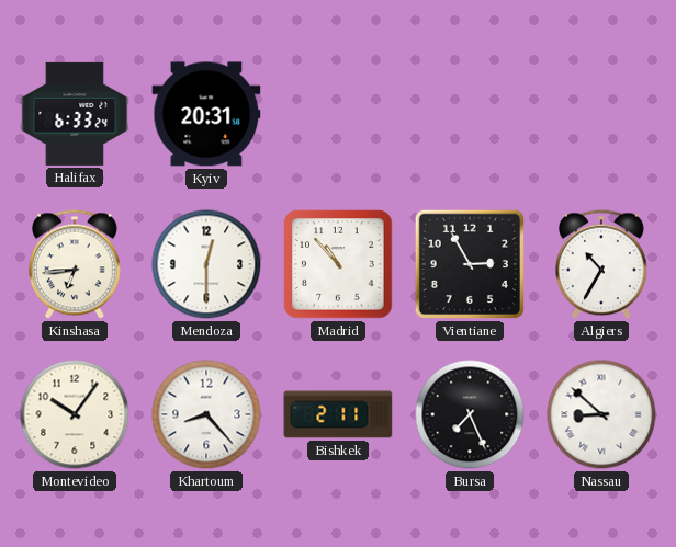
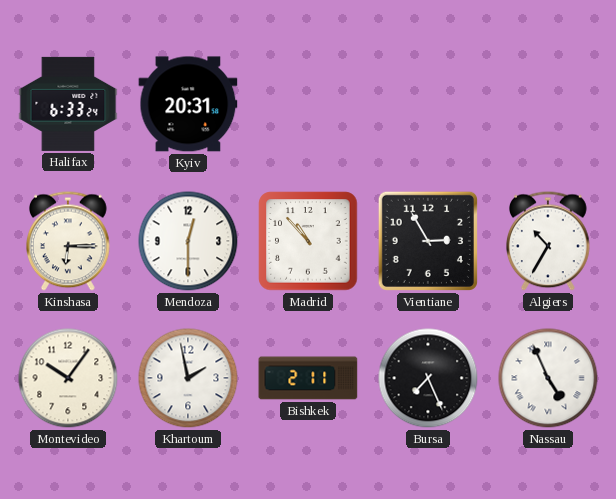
Kinshasa: 6:44 -> 6:15
Khartoum: 8:23 -> 1:58
Nassau: 8:52 -> 4:56
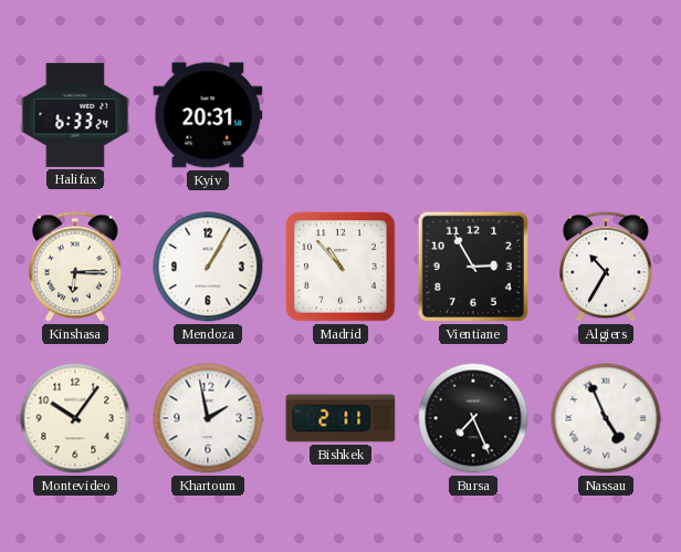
Mendoza: 12:30 -> 1:05
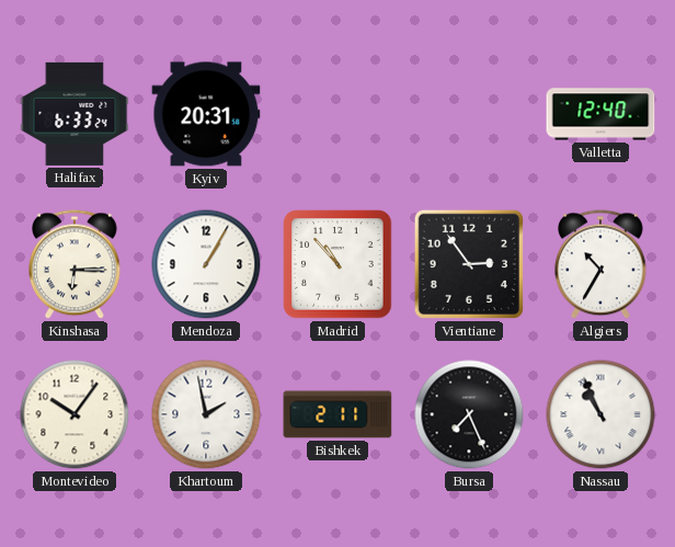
Valletta: none -> 12:40
Vientiane: 2:55 -> 2:54
Nassau: 4:56 -> 10:56
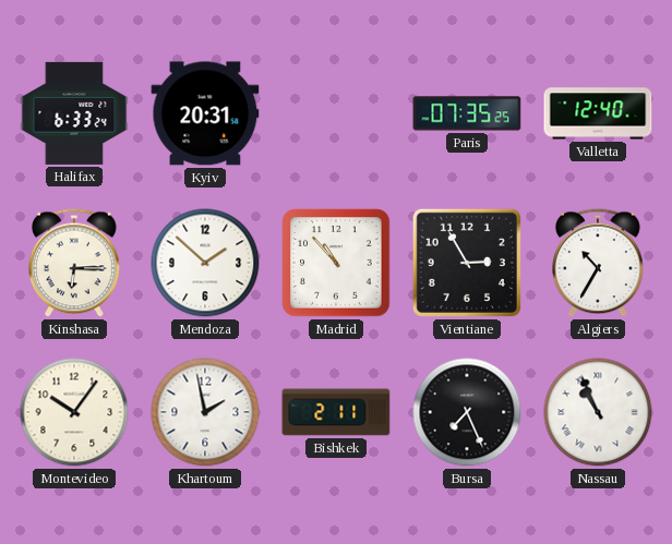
Paris: none -> 07:35
Mendoza: 1:05 -> 1:52
Vientiane: 2:54 -> 2:55
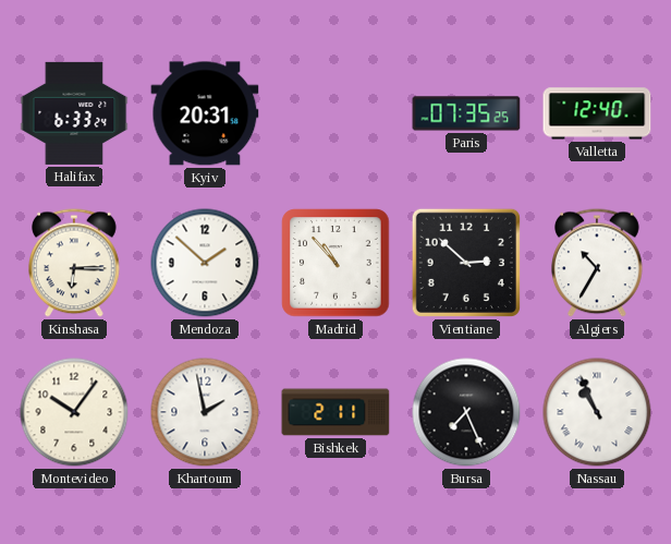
Vientiane: 2:55 -> 2:52
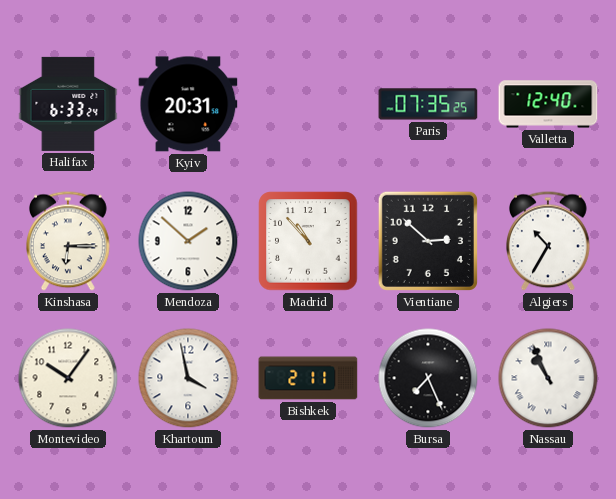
Khartoum: 1:58 -> 3:58
